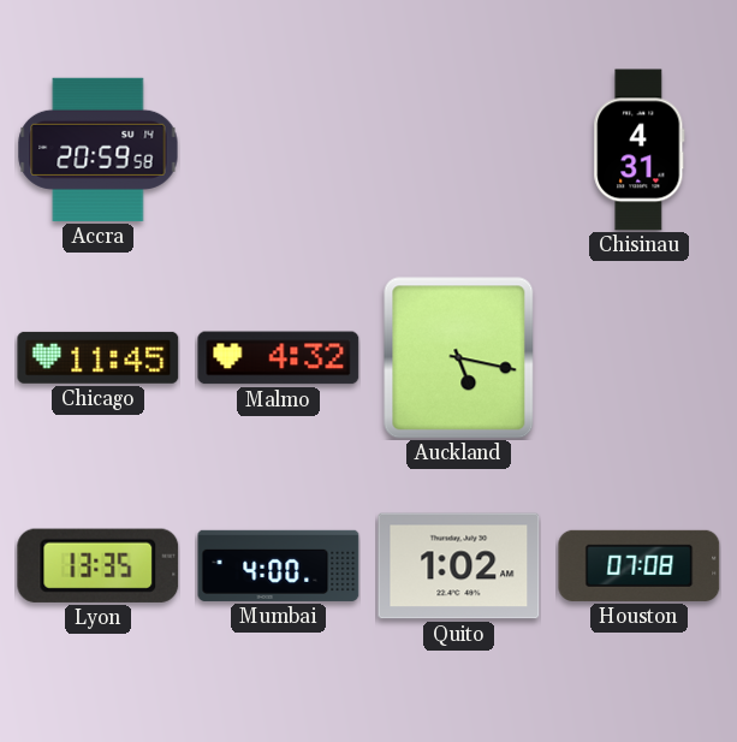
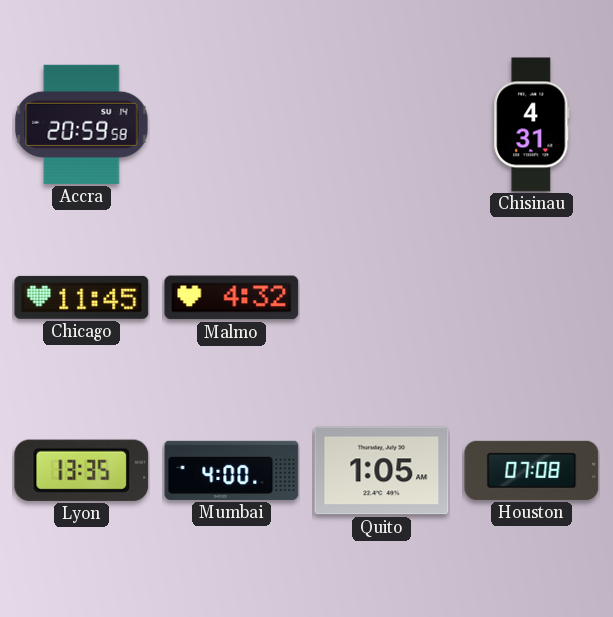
Auckland: 5:17 -> none
Quito: 1:02 -> 1:05
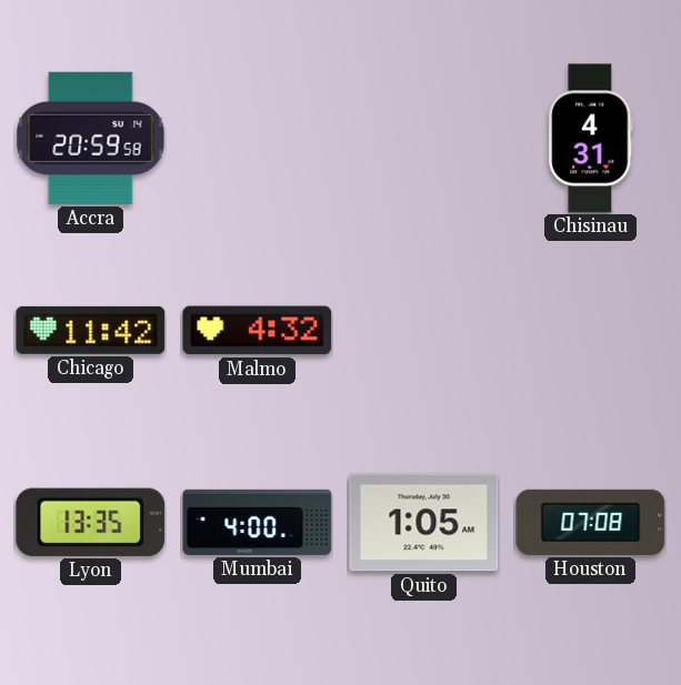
Chicago: 11:45 -> 11:42
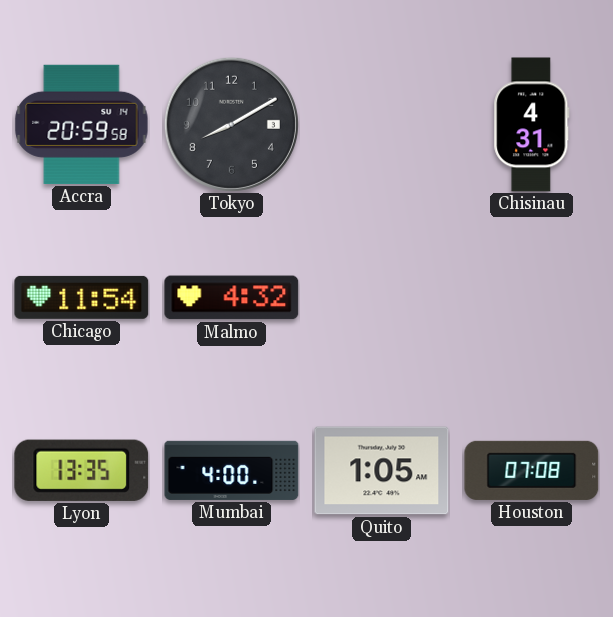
Tokyo: none -> 8:10
Chicago: 11:42 -> 11:54
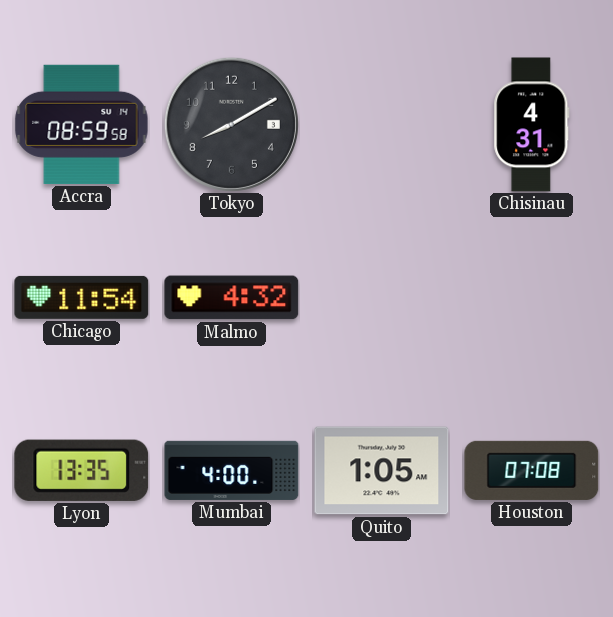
Accra: 20:59 -> 08:59
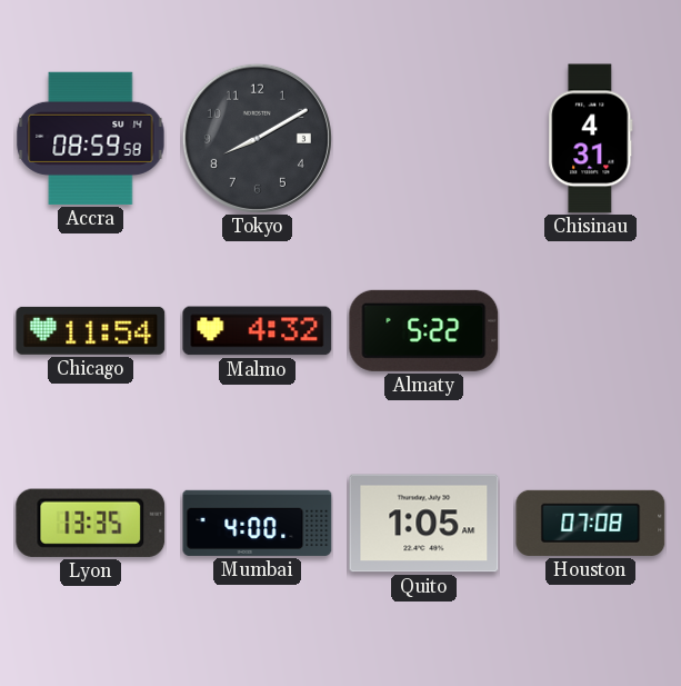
Almaty: none -> 5:22
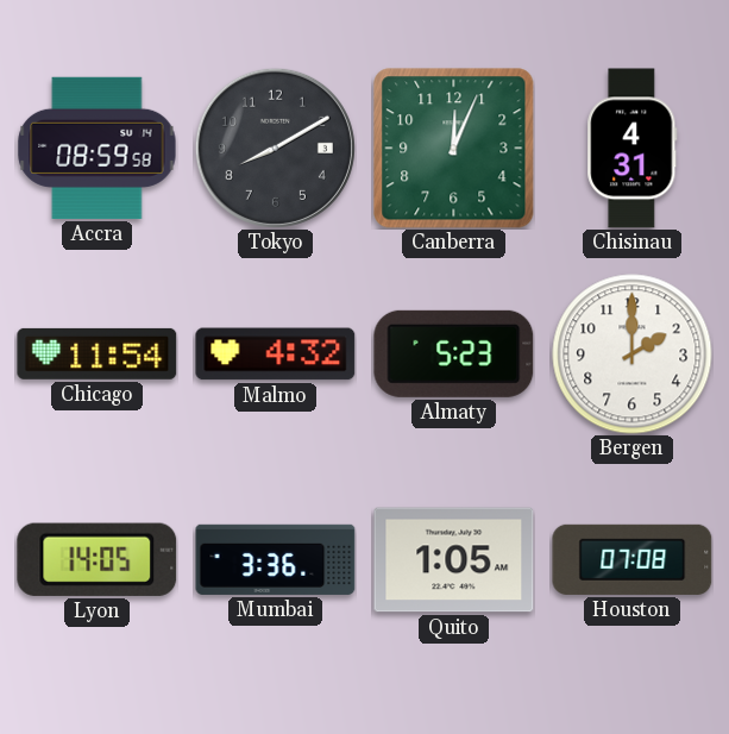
Canberra: none -> 12:04
Almaty: 5:22 -> 5:23
Bergen: none -> 2:00
Lyon: 13:35 -> 14:05
Mumbai: 4:00 -> 3:36
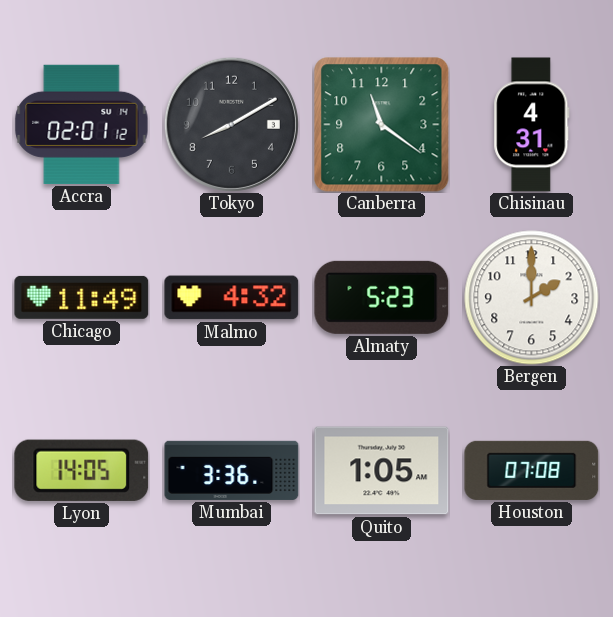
Accra: 08:59 -> 02:01
Canberra: 12:04 -> 11:21
Chicago: 11:54 -> 11:49
